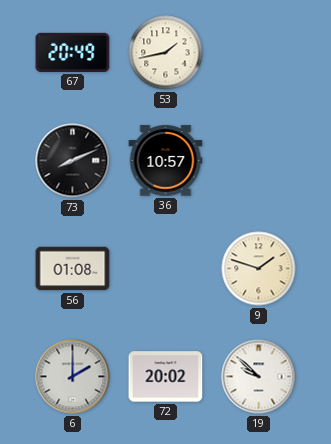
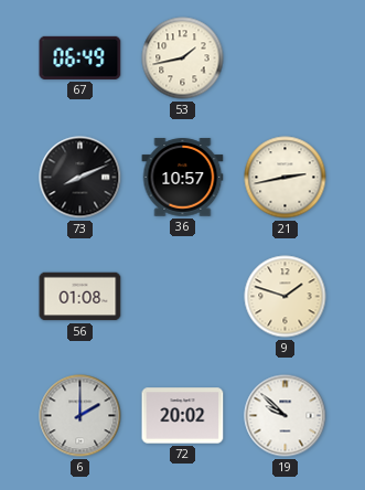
67: 20:49 -> 06:49
21: none -> 2:43
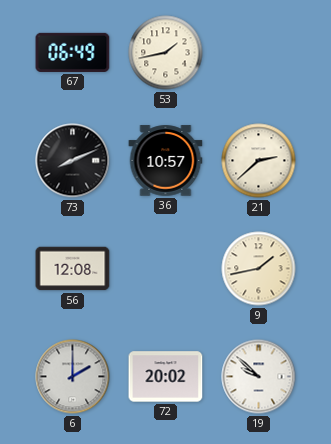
21: 2:43 -> 2:38
56: 01:08 -> 12:08
9: 1:48 -> 1:43
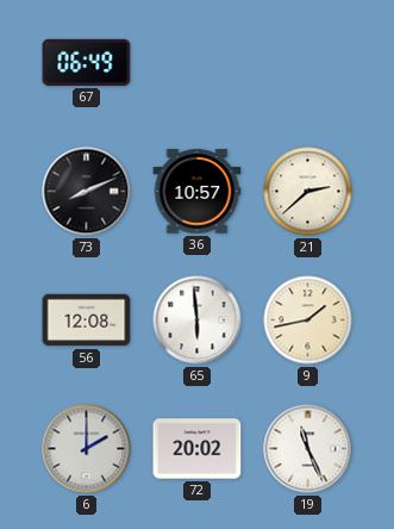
53: 1:43 -> none
65: none -> 5:59
19: 9:52 -> 11:26
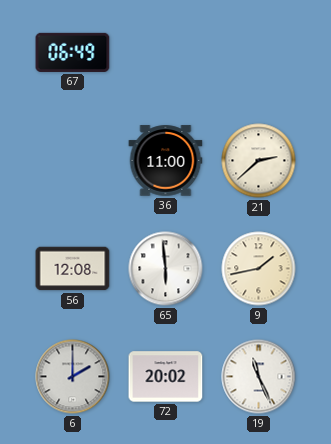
73: 8:11 -> none
36: 10:57 -> 11:00
